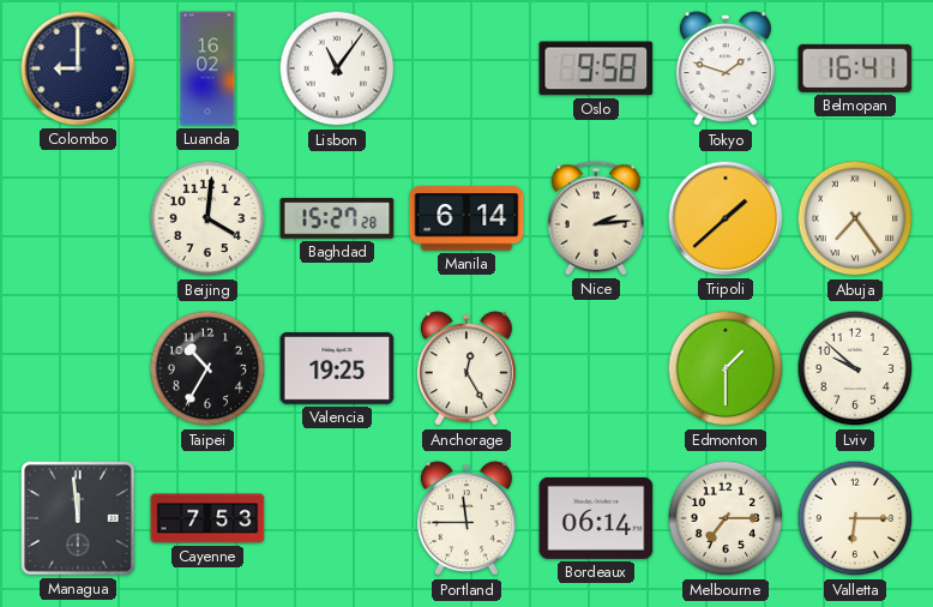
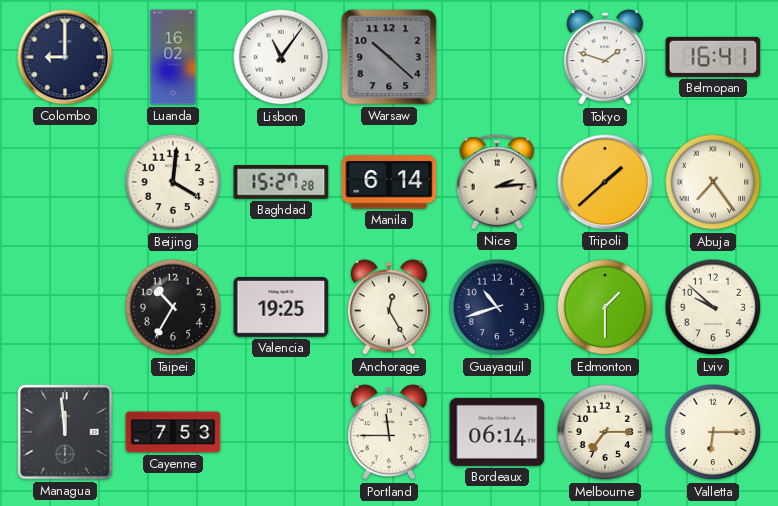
Warsaw: none -> 10:22
Oslo: 9:58 -> none
Guayaquil: none -> 10:42
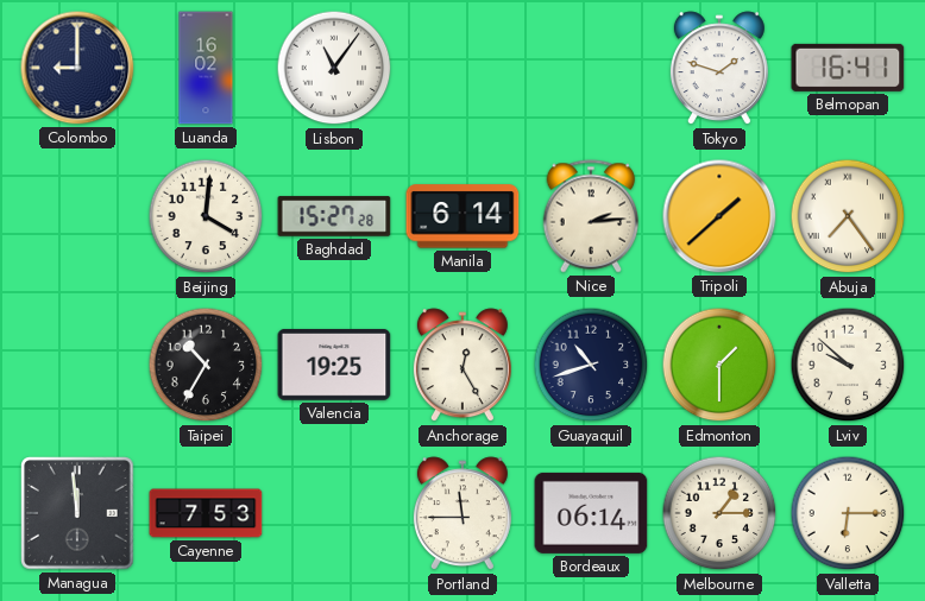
Warsaw: 10:22 -> none
Melbourne: 7:15 -> 1:15
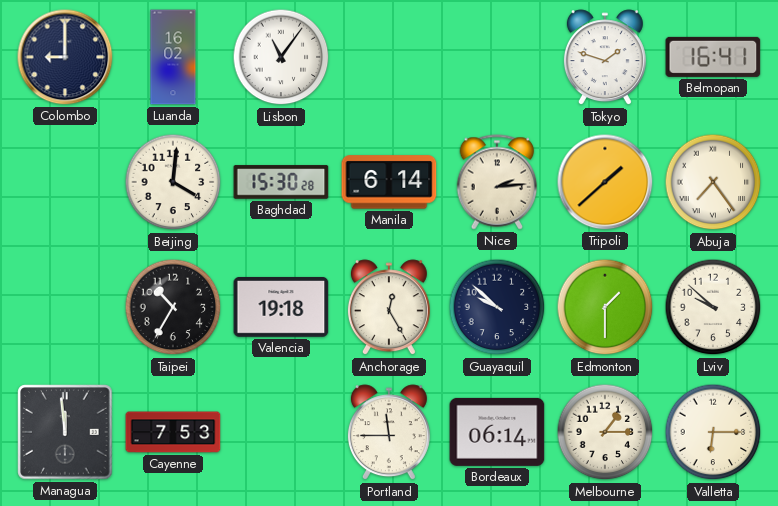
Baghdad: 15:27 -> 15:30
Valencia: 19:25 -> 19:18
Guayaquil: 10:42 -> 9:52
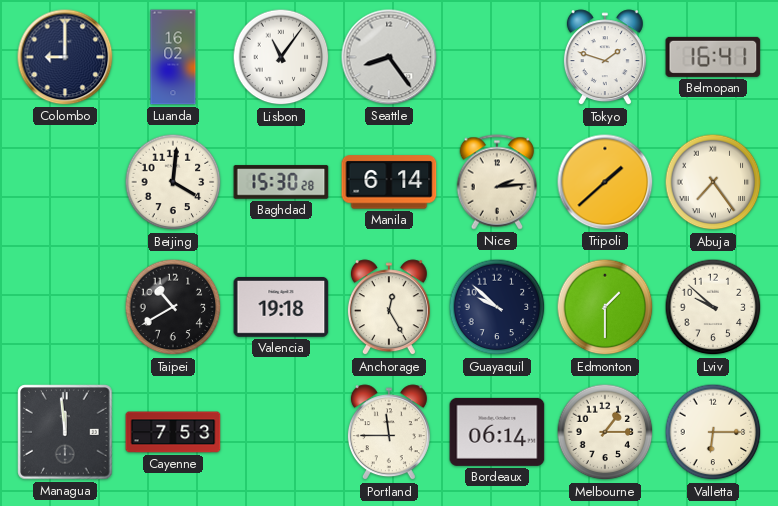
Seattle: none -> 8:24
Taipei: 10:35 -> 10:40
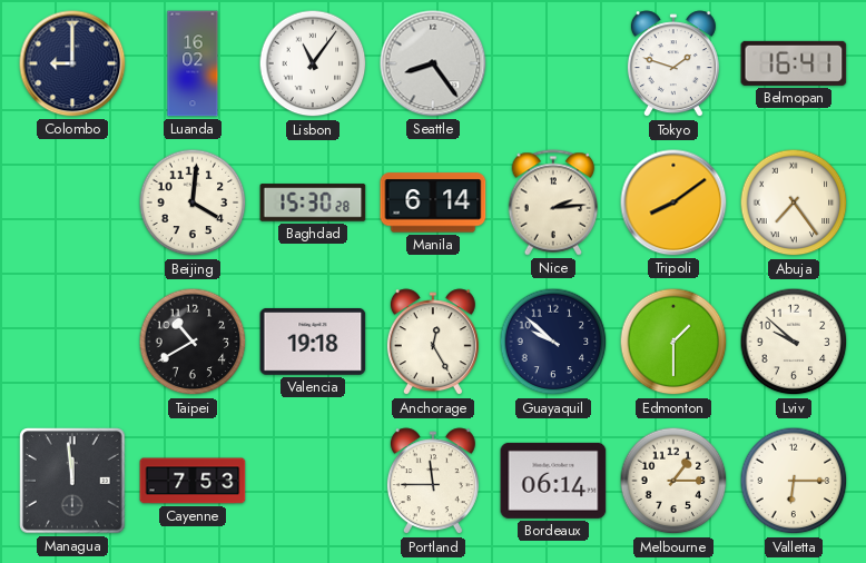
Tripoli: 1:38 -> 8:09
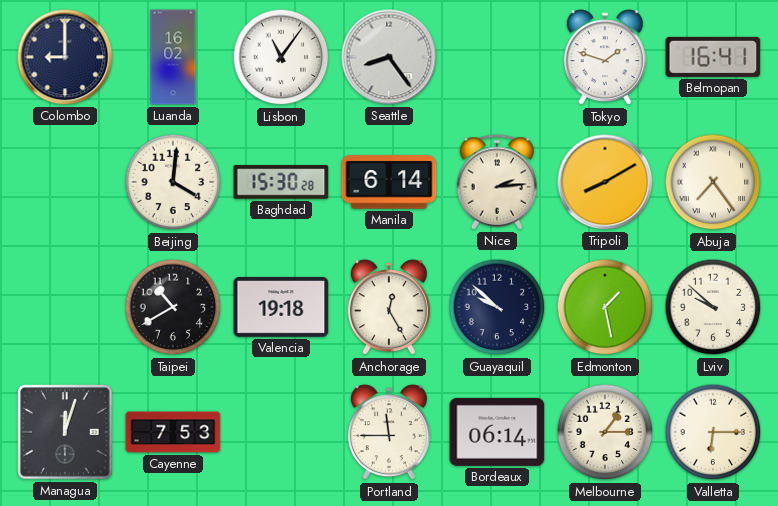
Tripoli: 8:09 -> 8:10
Edmonton: 1:30 -> 1:28
Managua: 11:59 -> 12:03
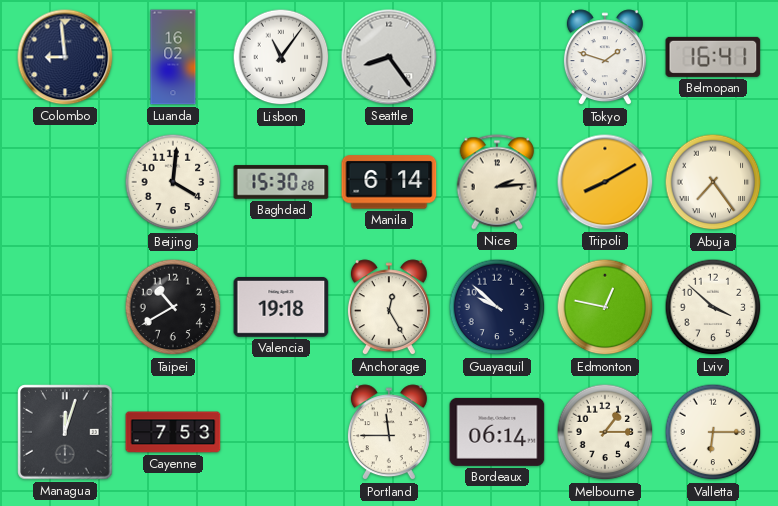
Colombo: 9:00 -> 8:59
Edmonton: 1:28 -> 12:47
Lviv: 9:52 -> 3:52
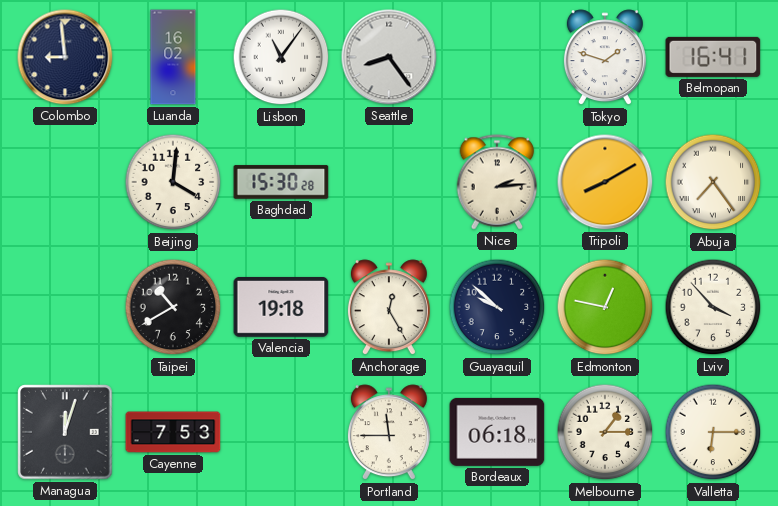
Manila: 6:14 -> none
Lviv: 3:52 -> 3:53
Bordeaux: 06:14 -> 06:18
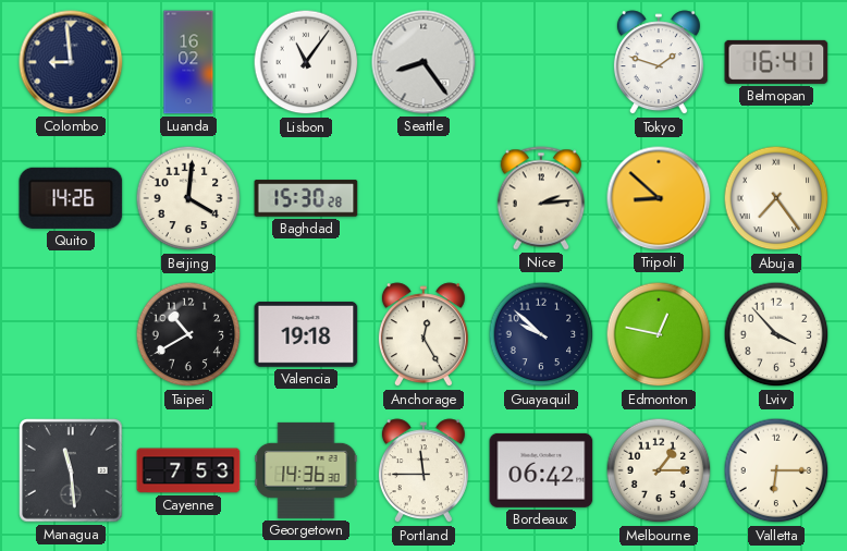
Quito: none -> 14:26
Tripoli: 8:10 -> 8:52
Managua: 12:03 -> 11:29
Georgetown: none -> 14:36
Bordeaux: 06:18 -> 06:42
